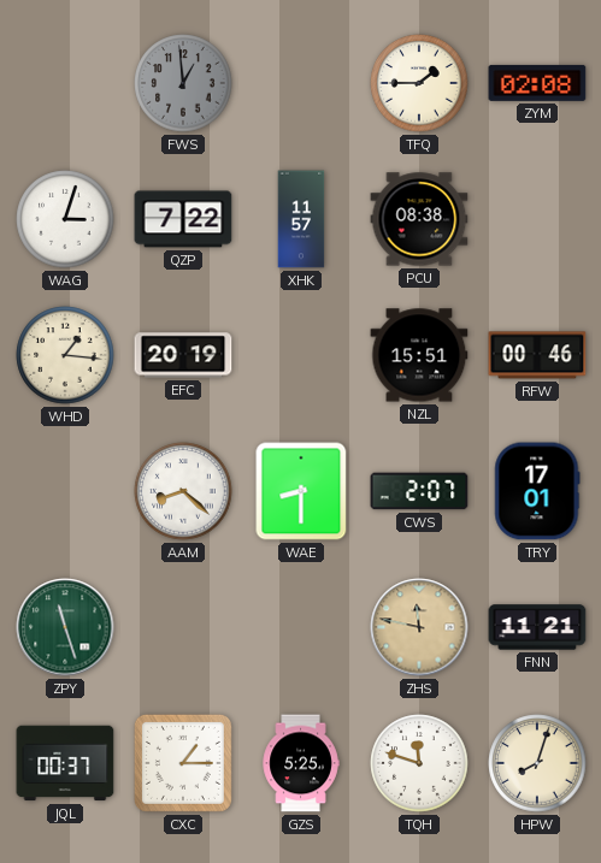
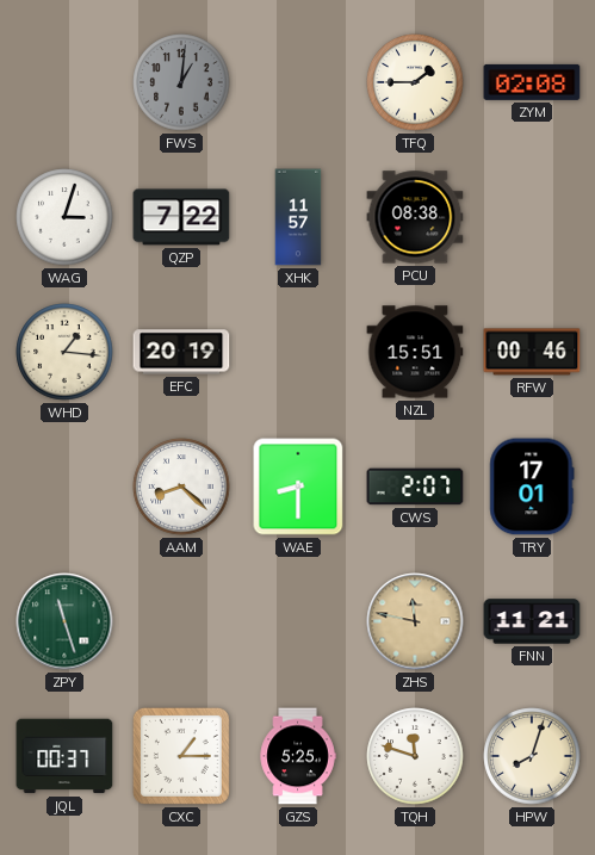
FWS: 12:59 -> 1:01
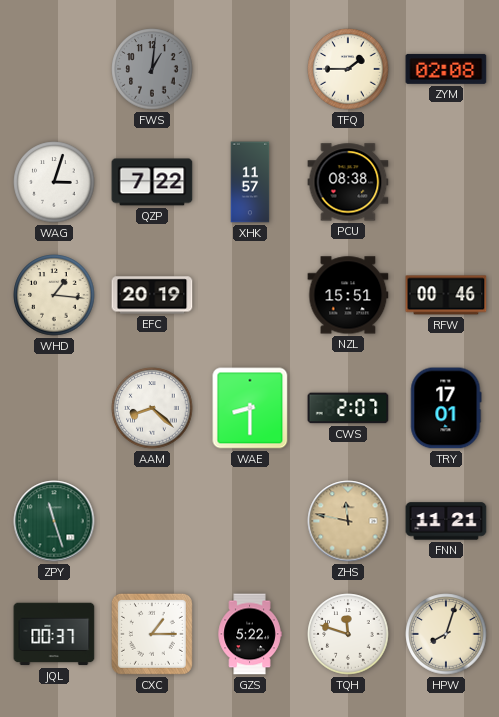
GZS: 5:25 -> 5:22
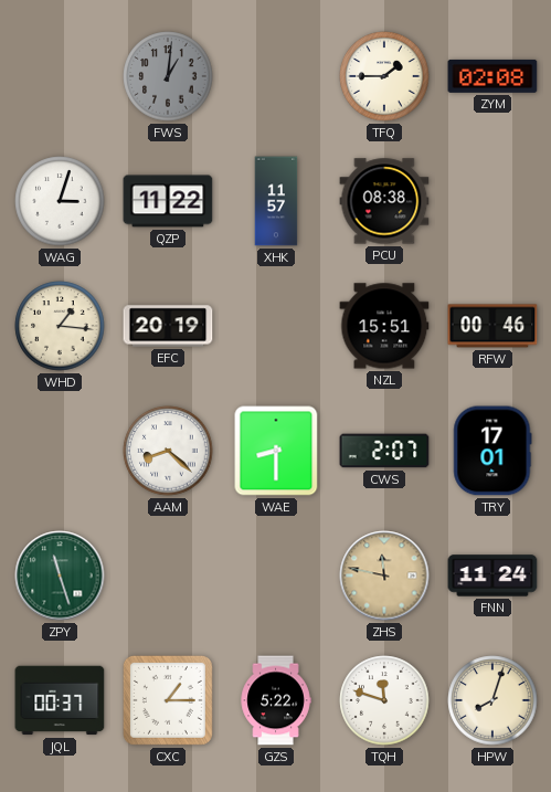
QZP: 7:22 -> 11:22
FNN: 11:21 -> 11:24
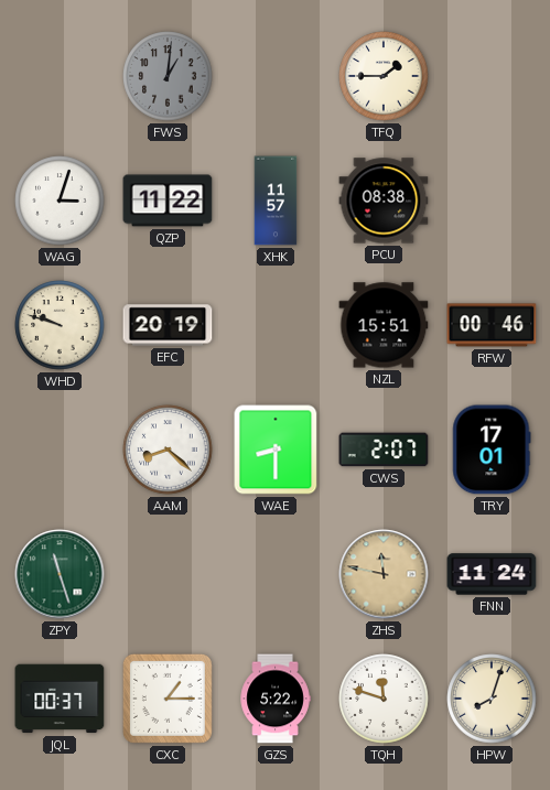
ZYM: 02:08 -> none
WHD: 1:16 -> 9:48
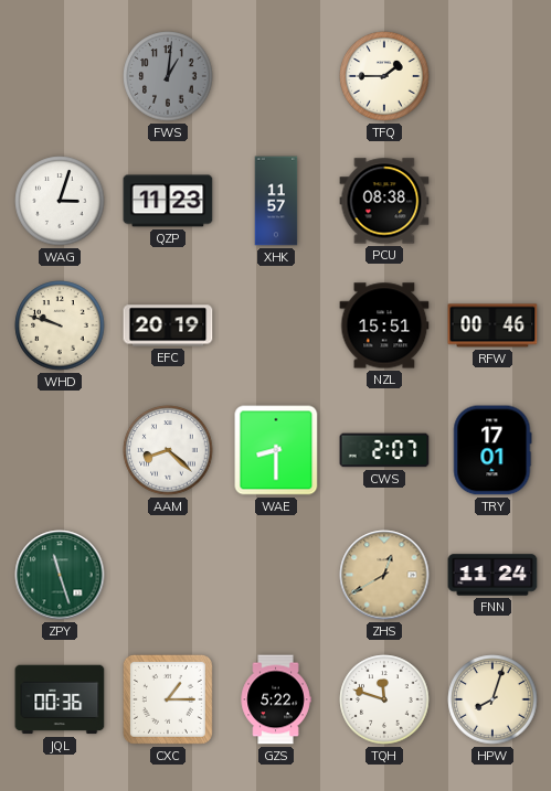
QZP: 11:22 -> 11:23
ZHS: 11:47 -> 12:40
JQL: 00:37 -> 00:36
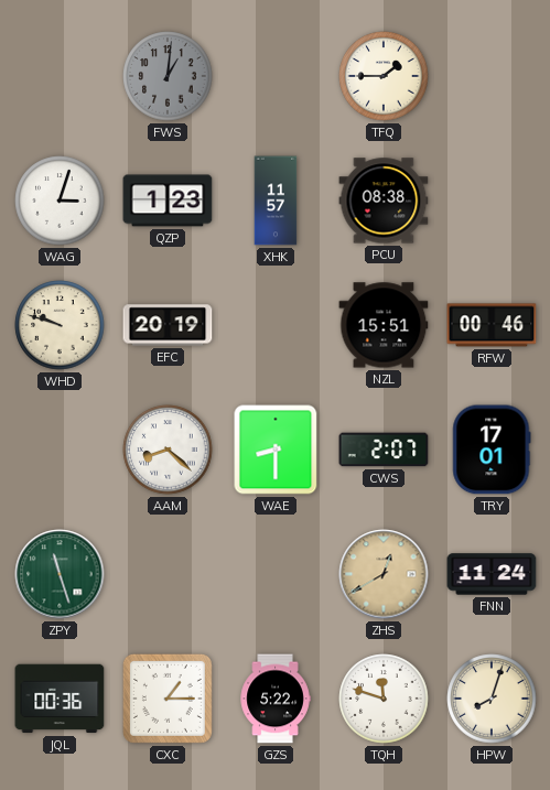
QZP: 11:23 -> 1:23
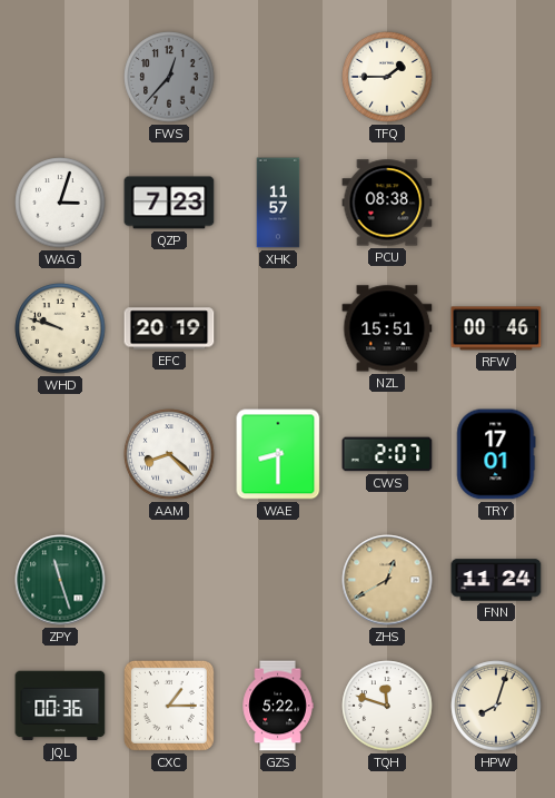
FWS: 1:01 -> 12:37
QZP: 1:23 -> 7:23
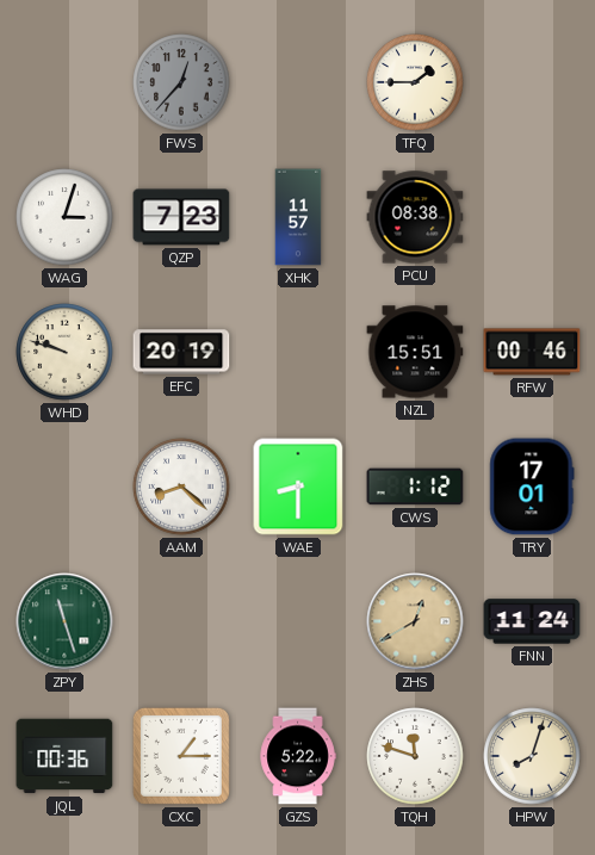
CWS: 2:07 -> 1:12
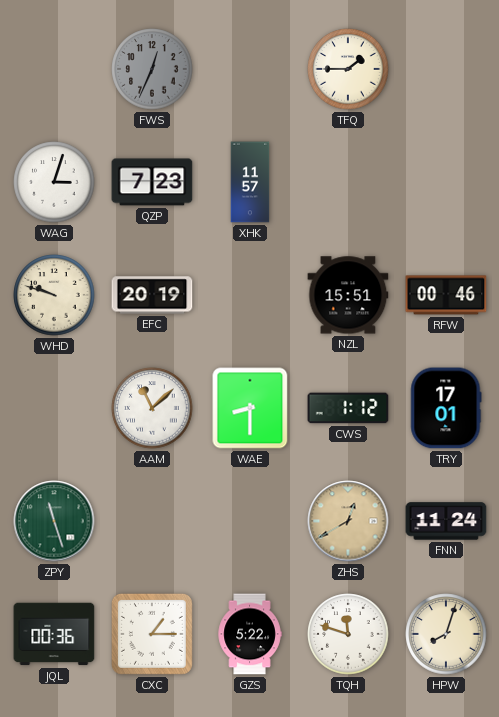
FWS: 12:37 -> 12:34
PCU: 08:38 -> none
AAM: 8:22 -> 11:08
